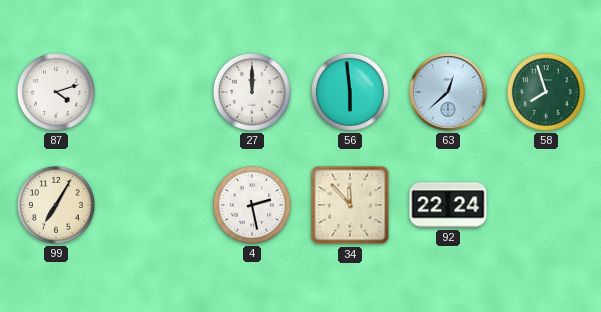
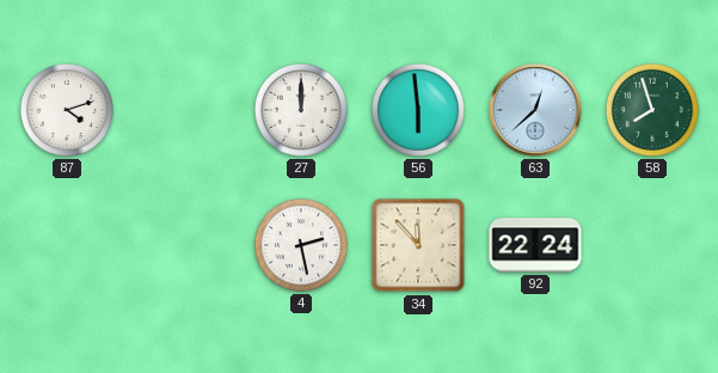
99: 7:05 -> none
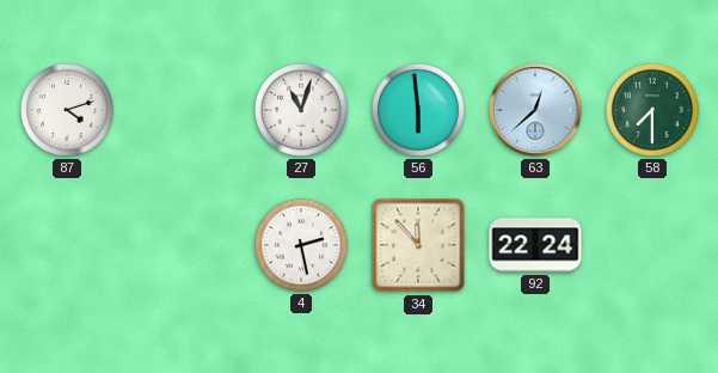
27: 12:00 -> 11:03
58: 7:57 -> 7:30
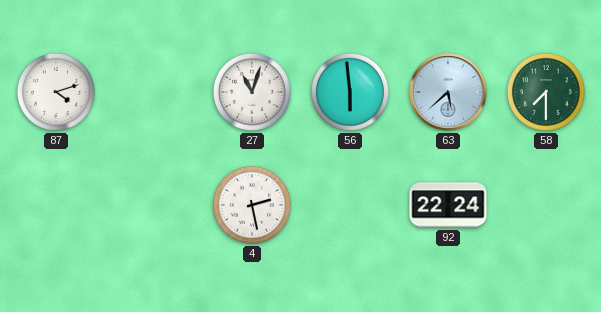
63: 12:38 -> 5:38
34: 11:53 -> none
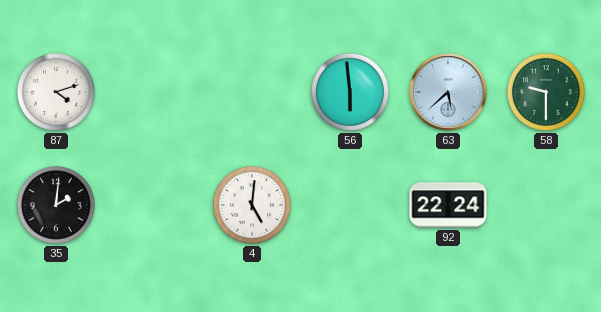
27: 11:03 -> none
58: 7:30 -> 9:30
35: none -> 2:01
4: 2:28 -> 5:01
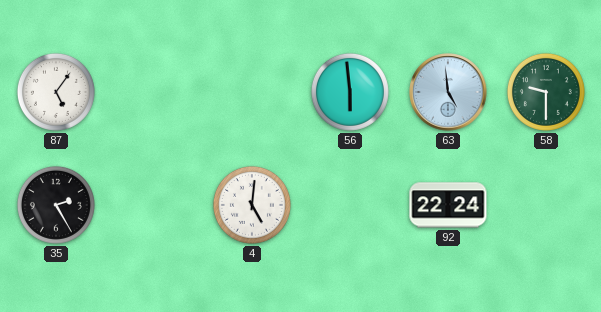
87: 4:12 -> 5:06
63: 5:38 -> 4:59
35: 2:01 -> 2:25
